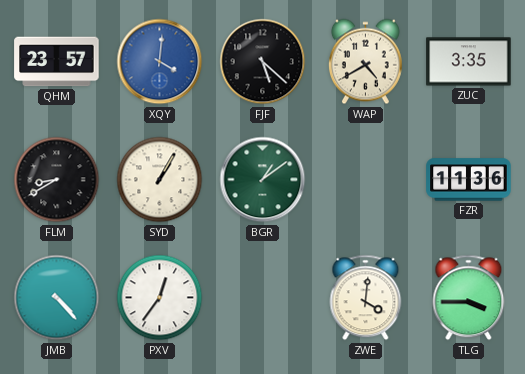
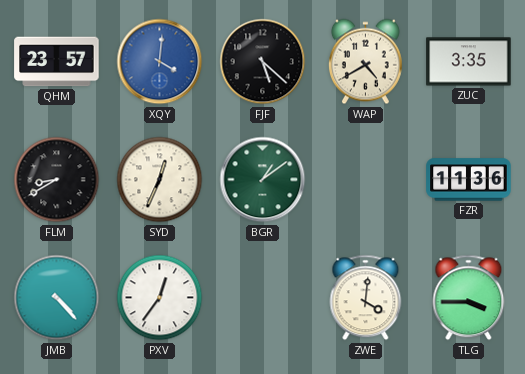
SYD: 1:05 -> 12:34
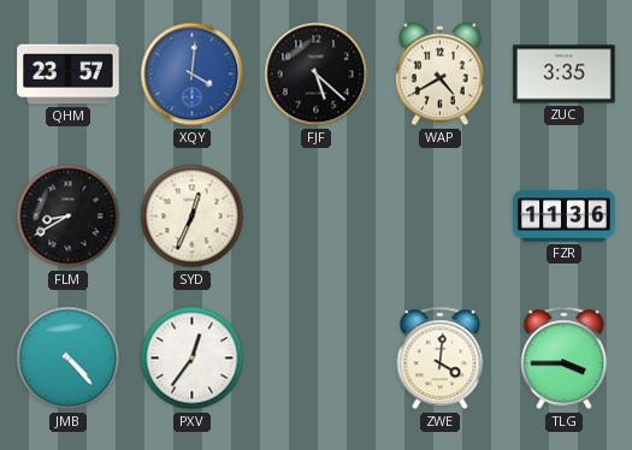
BGR: 1:09 -> none
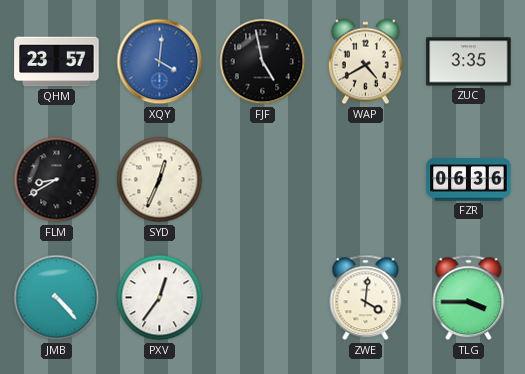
FJF: 5:22 -> 4:58
FZR: 11:36 -> 06:36
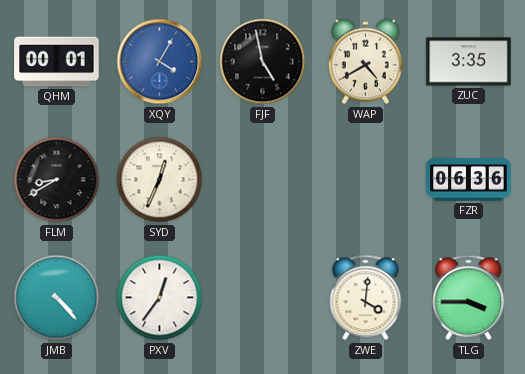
QHM: 23:57 -> 00:01
XQY: 4:01 -> 4:05
